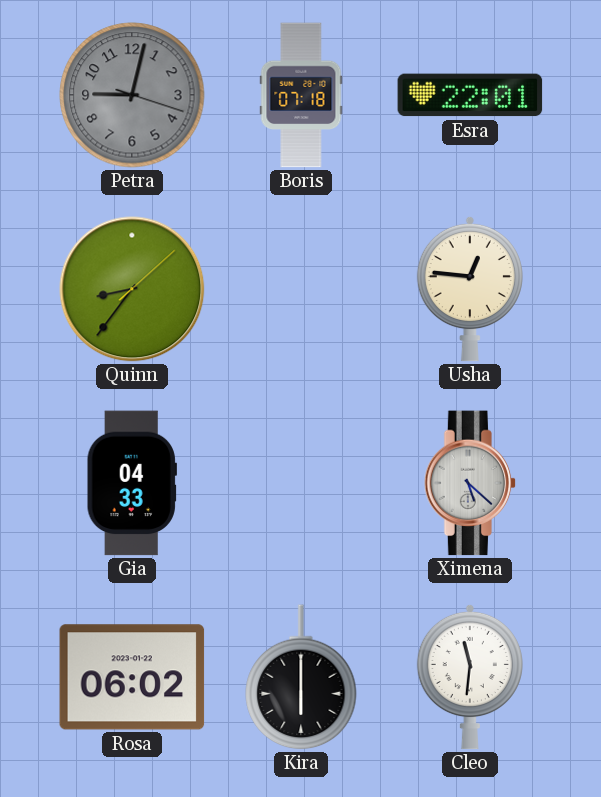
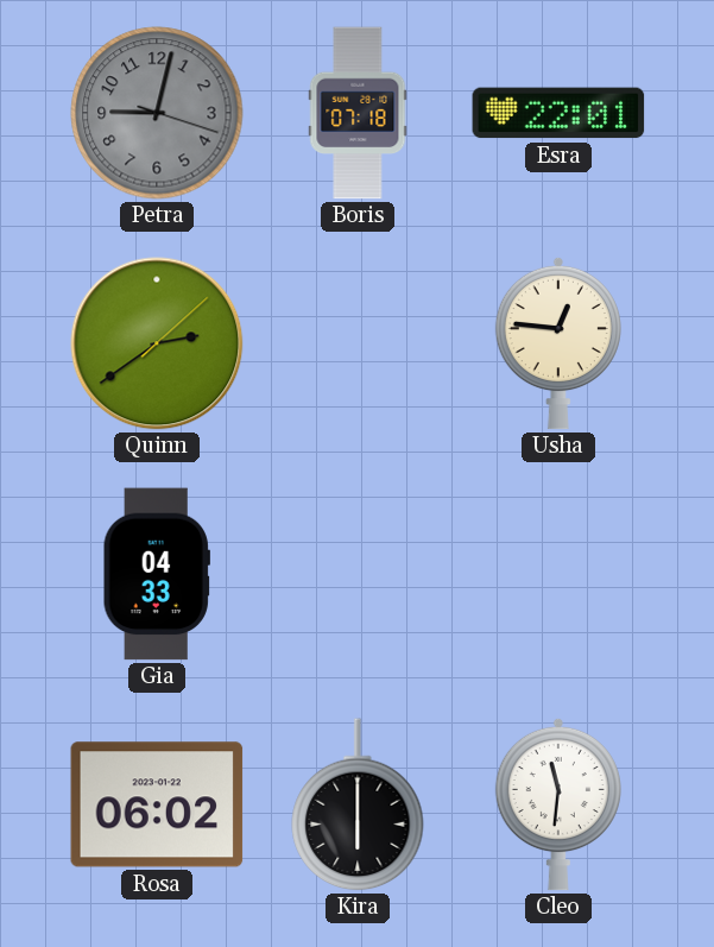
Quinn: 8:36 -> 2:39
Ximena: 5:22 -> none
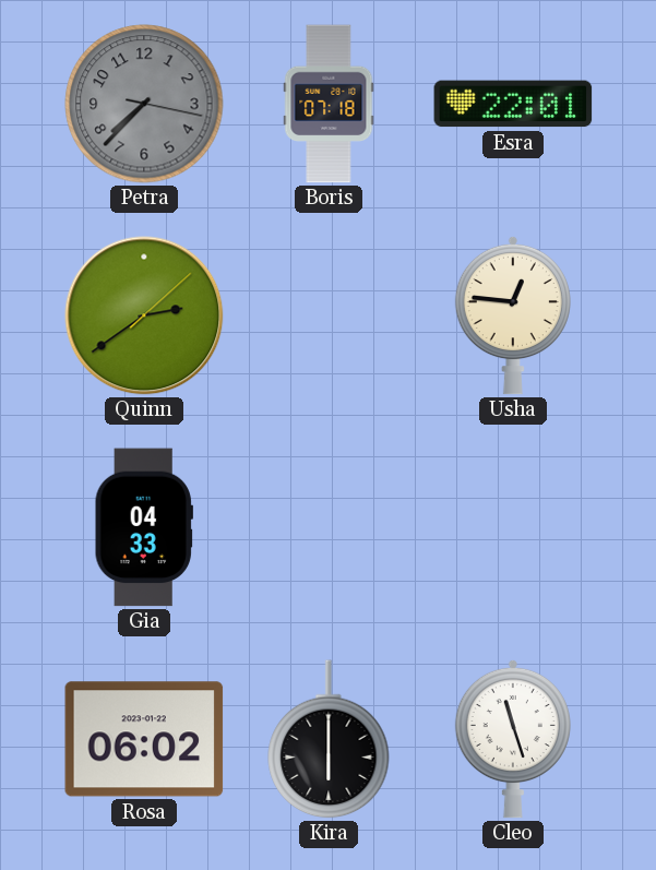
Petra: 9:02 -> 7:37
Cleo: 11:31 -> 11:27
